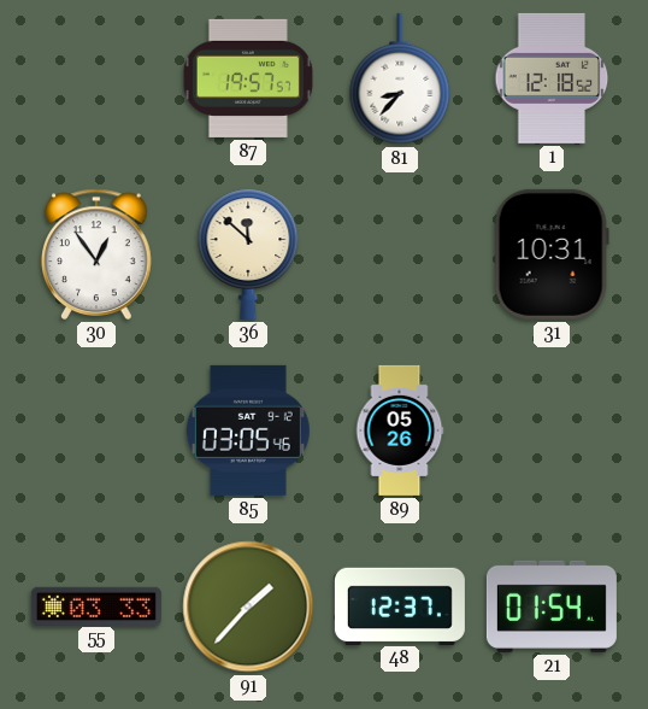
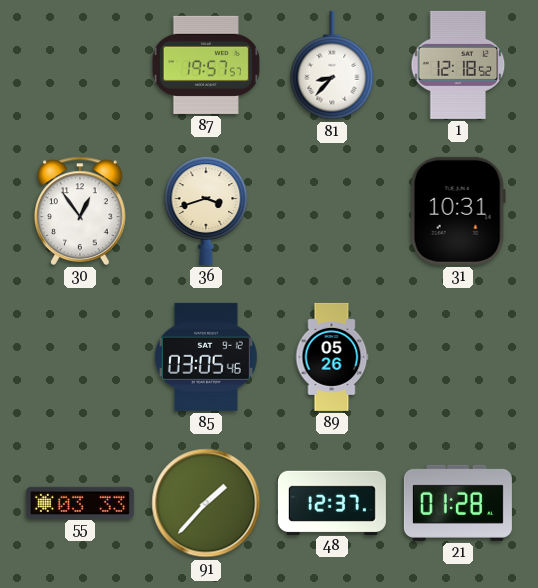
36: 11:52 -> 3:42
21: 01:54 -> 01:28
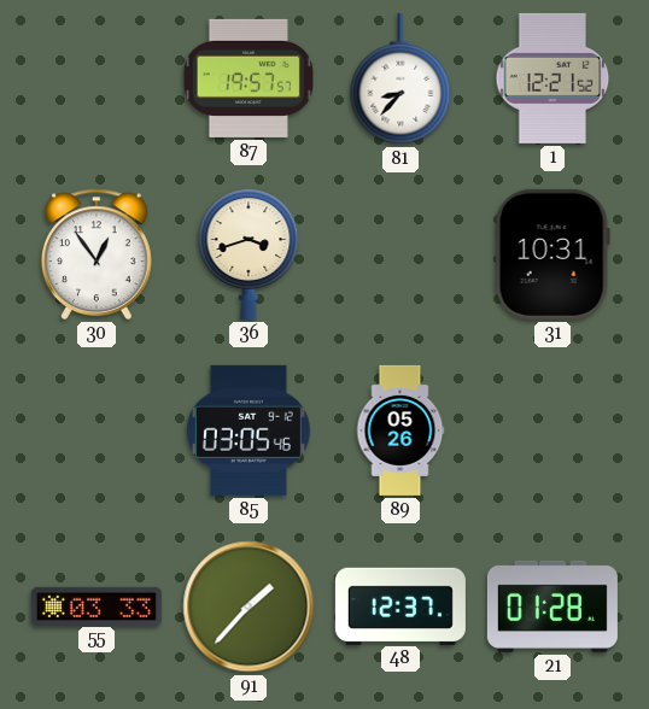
1: 12:18 -> 12:21
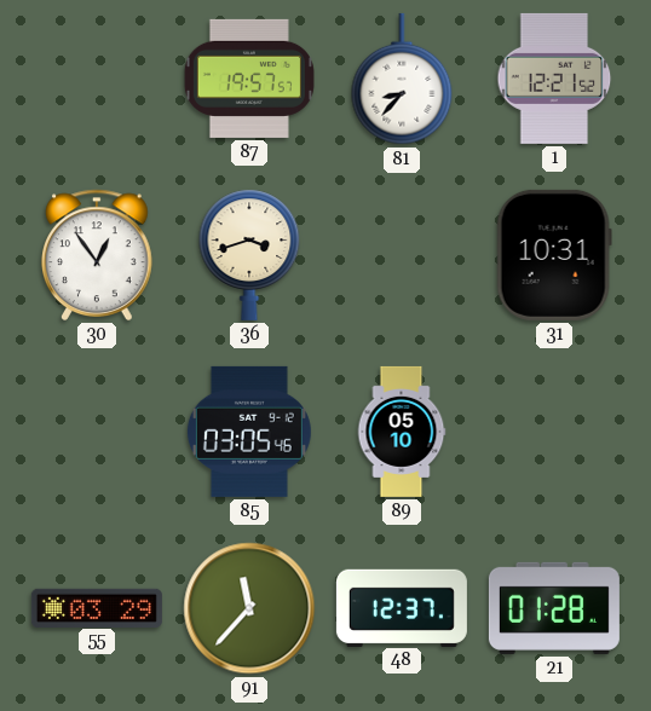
89: 05:26 -> 05:10
55: 03:33 -> 03:29
91: 1:37 -> 11:37
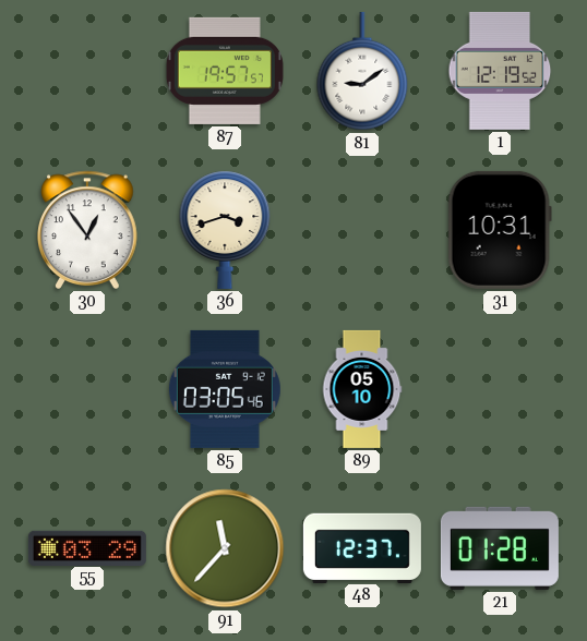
81: 8:37 -> 9:09
1: 12:21 -> 12:19
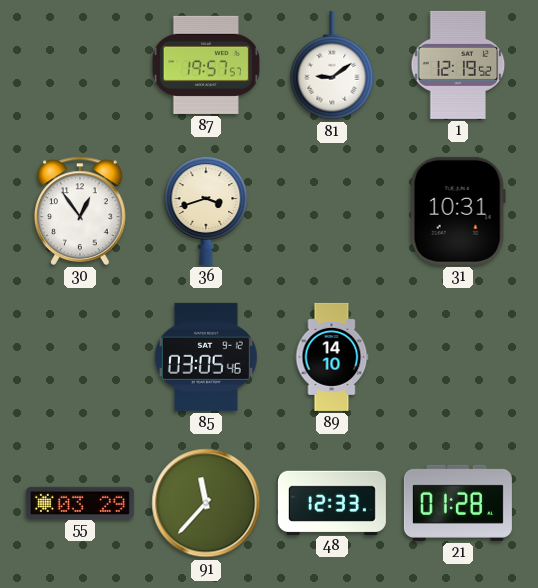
89: 05:10 -> 14:10
48: 12:37 -> 12:33
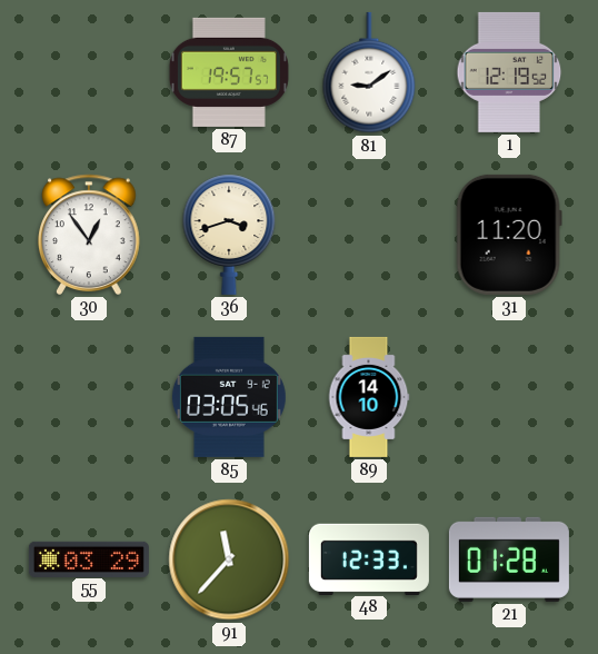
31: 10:31 -> 11:20
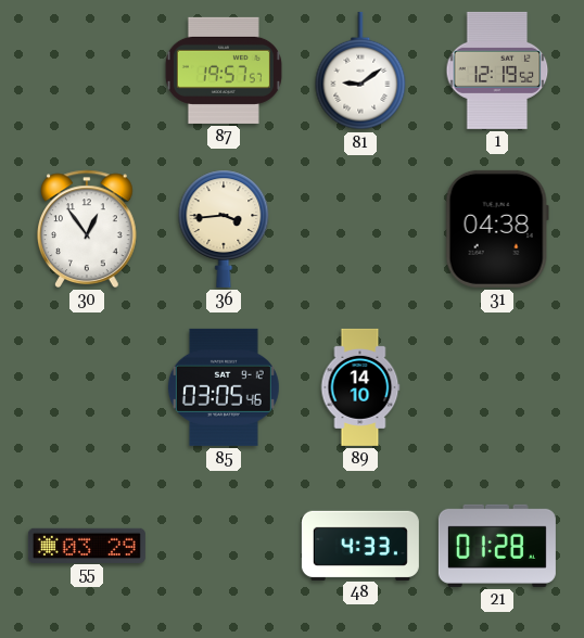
36: 3:42 -> 3:44
31: 11:20 -> 04:38
91: 11:37 -> none
48: 12:33 -> 4:33
